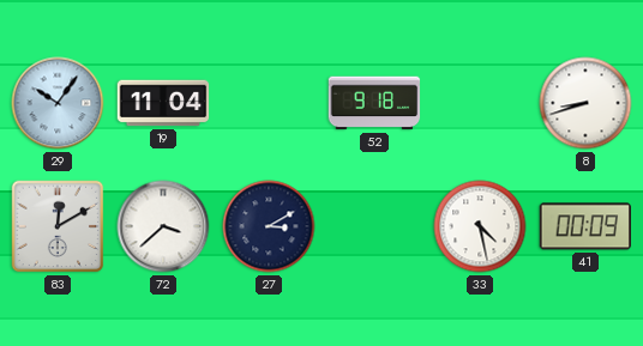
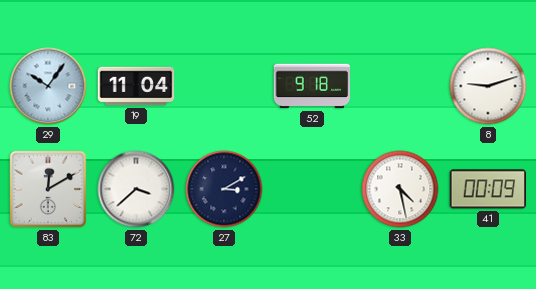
8: 8:42 -> 9:12
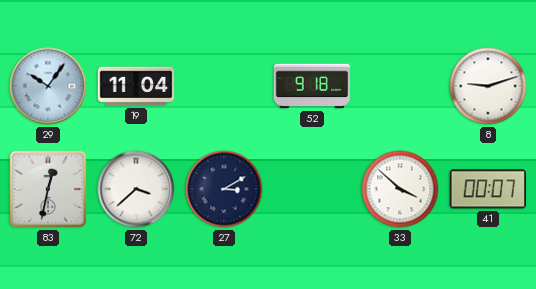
83: 12:10 -> 12:32
33: 4:28 -> 3:52
41: 00:09 -> 00:07
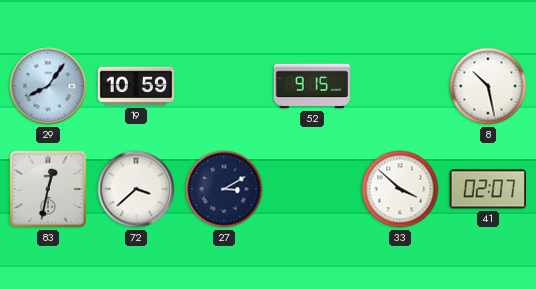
29: 10:06 -> 8:06
19: 11:04 -> 10:59
52: 9:18 -> 9:15
8: 9:12 -> 10:28
41: 00:07 -> 02:07
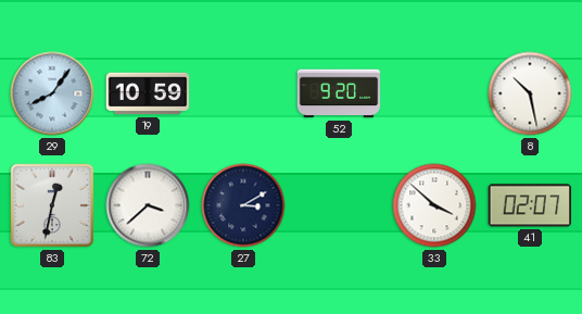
52: 9:15 -> 9:20
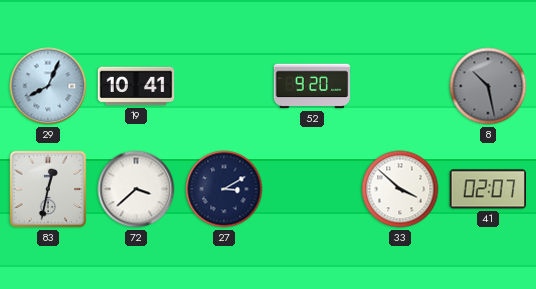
29: 8:06 -> 8:04
19: 10:59 -> 10:41
8 dial: white -> grey
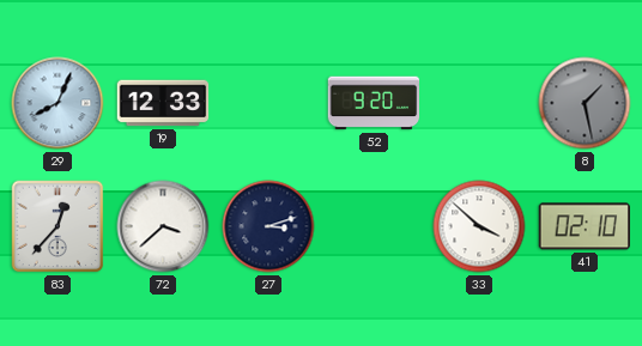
19: 10:41 -> 12:33
8: 10:28 -> 1:28
83: 12:32 -> 12:37
27: 3:10 -> 3:12
41: 02:07 -> 02:10
